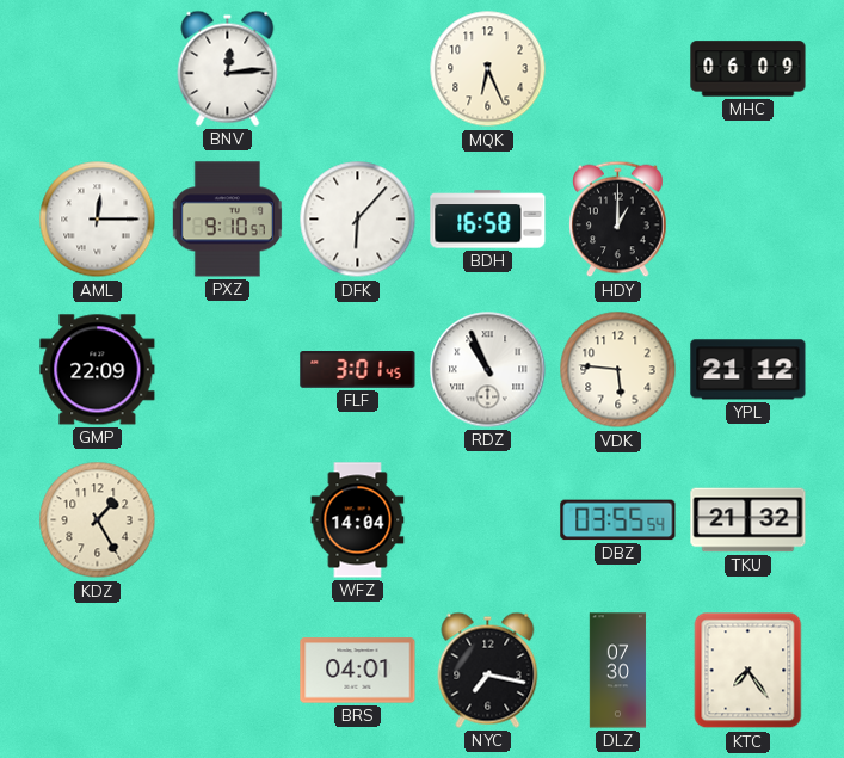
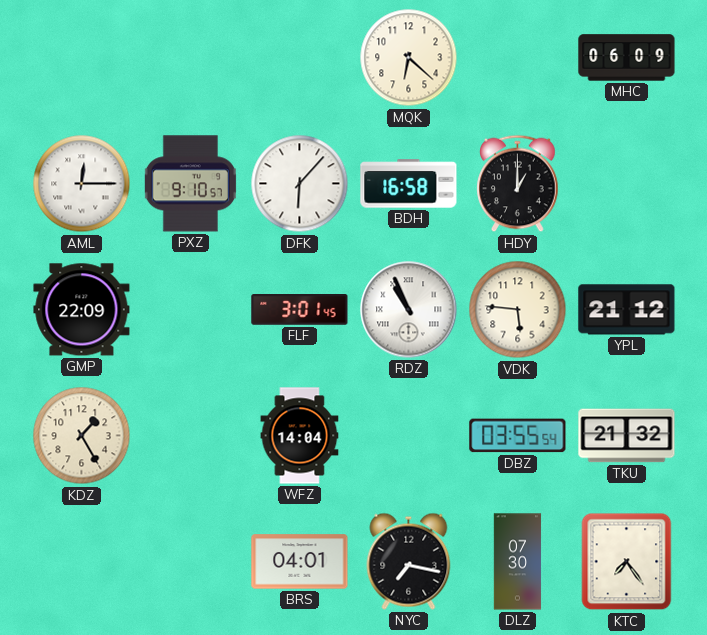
BNV: 12:14 -> none
MQK: 6:26 -> 6:22
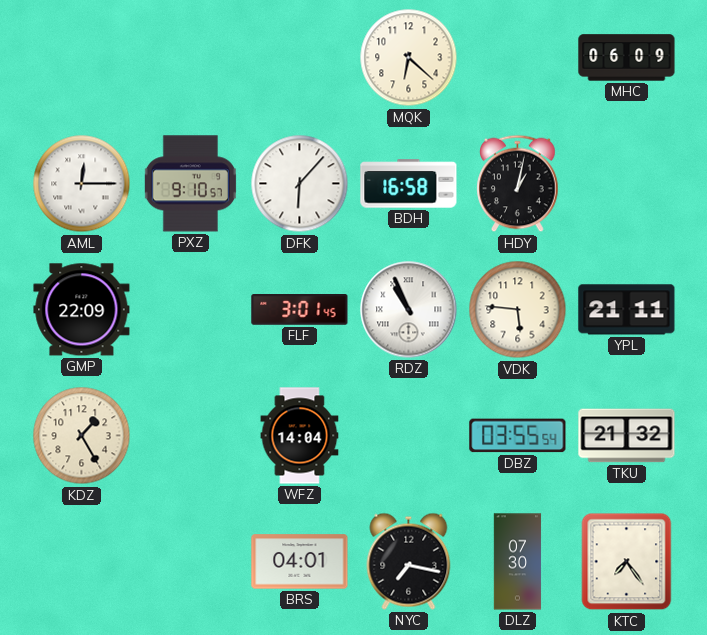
HDY: 1:00 -> 1:02
YPL: 21:12 -> 21:11
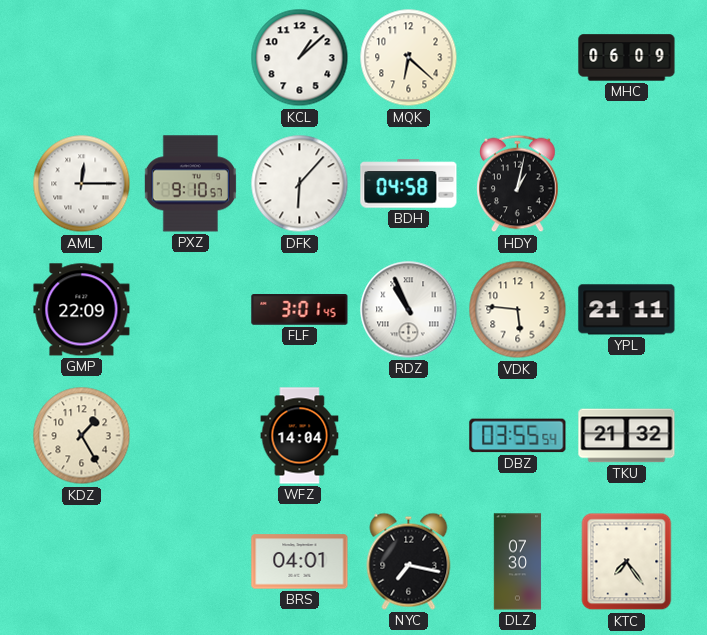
KCL: none -> 1:08
BDH: 16:58 -> 04:58
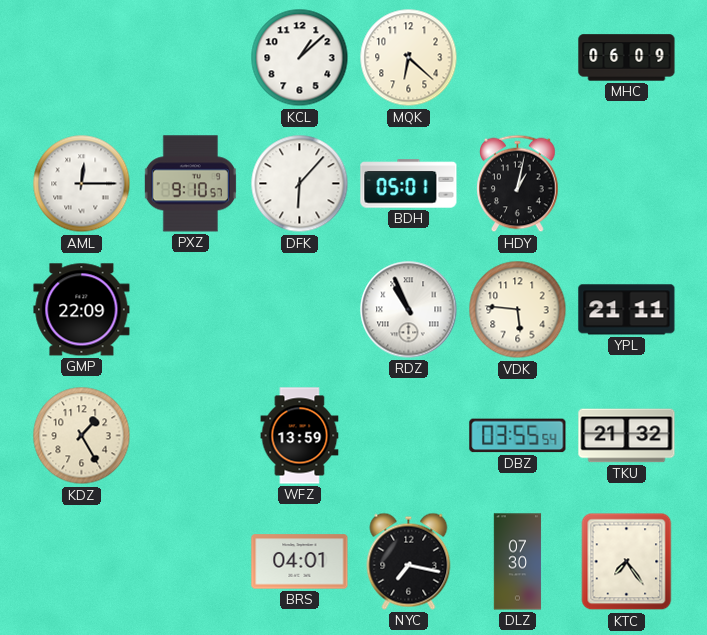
BDH: 04:58 -> 05:01
FLF: 3:01 -> none
WFZ: 14:04 -> 13:59
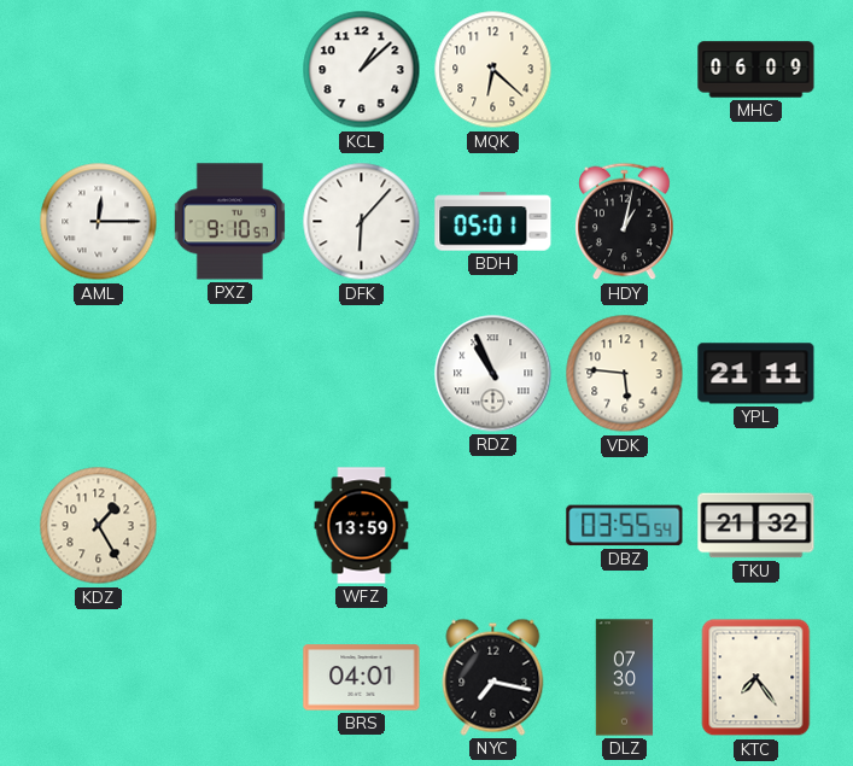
GMP: 22:09 -> none
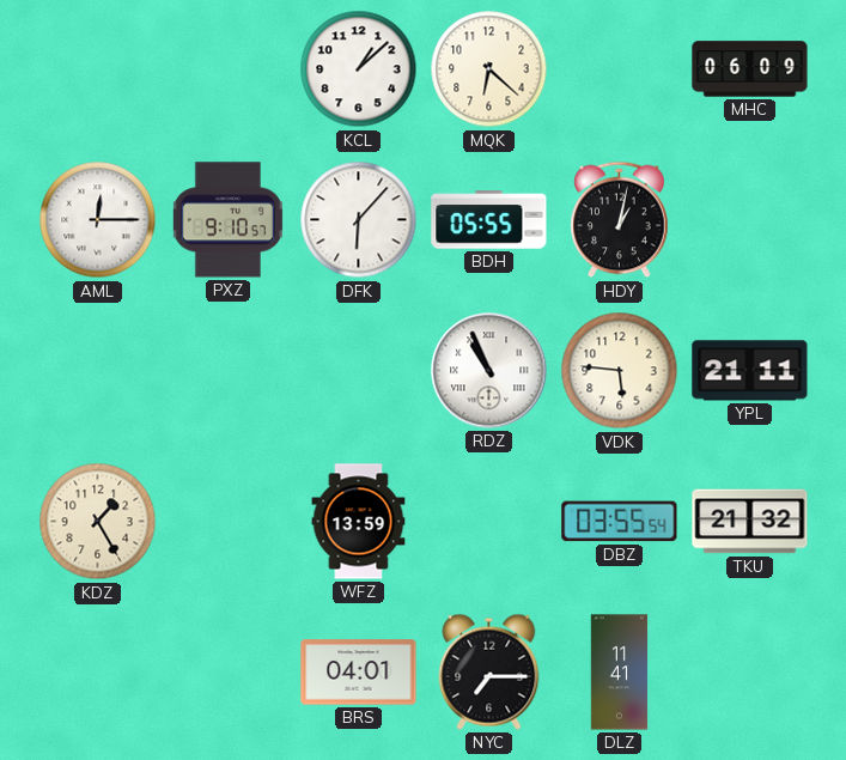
BDH: 05:01 -> 05:55
NYC: 7:17 -> 7:15
DLZ: 07:30 -> 11:41
KTC: 7:24 -> none
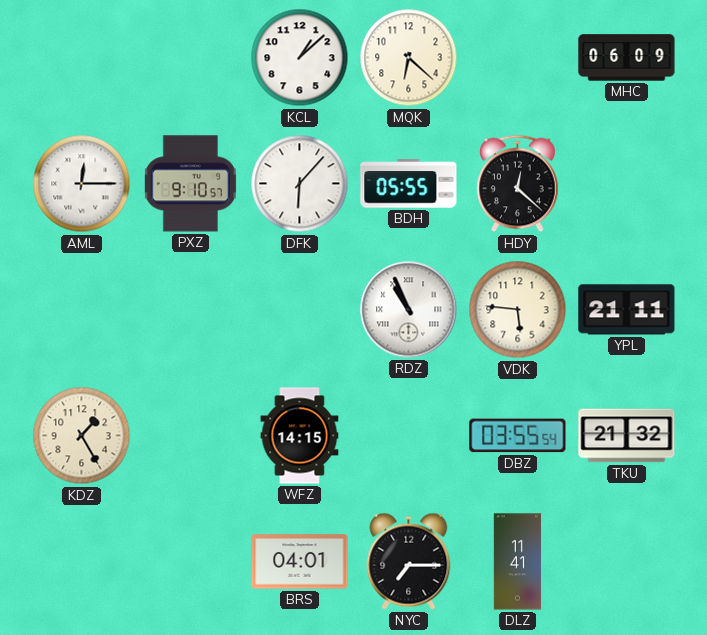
HDY: 1:02 -> 12:22
WFZ: 13:59 -> 14:15
